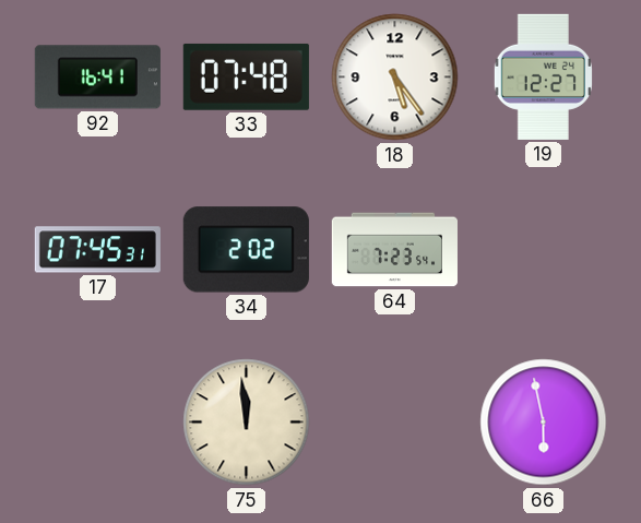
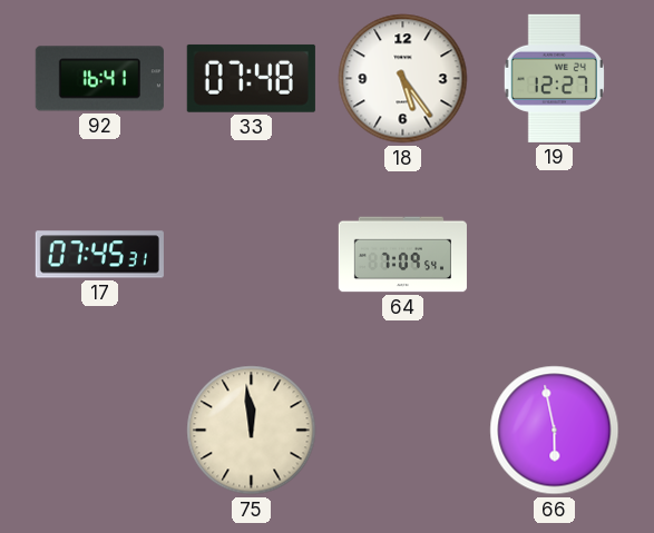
34: 2:02 -> none
64: 7:23 -> 7:09
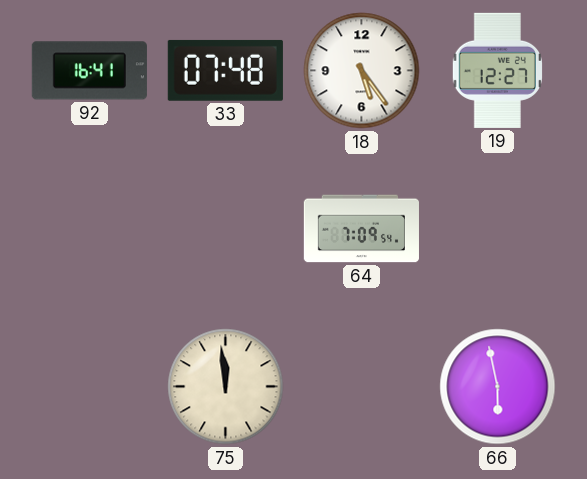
17: 07:45 -> none
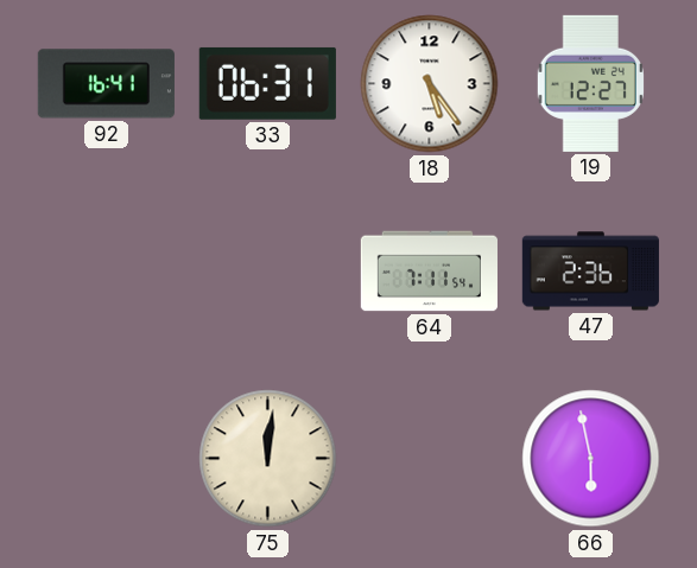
33: 07:48 -> 06:31
64: 7:09 -> 7:11
47: none -> 2:36
75: 11:59 -> 12:01
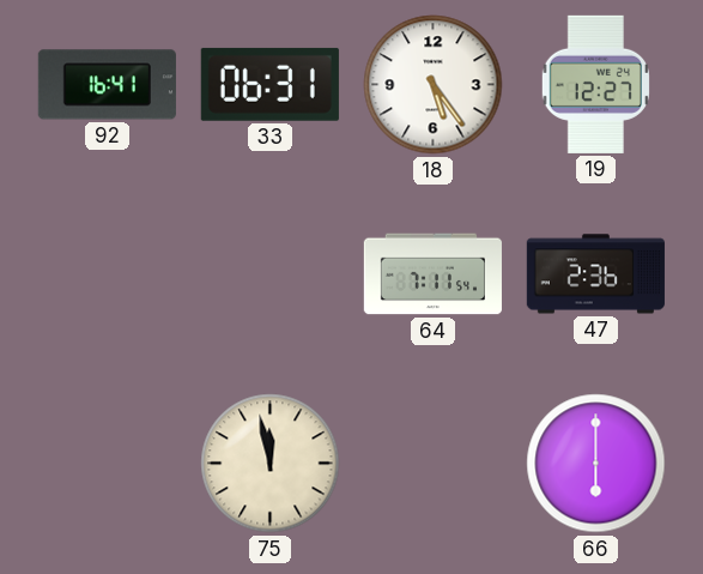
75: 12:01 -> 11:58
66: 5:58 -> 6:00
